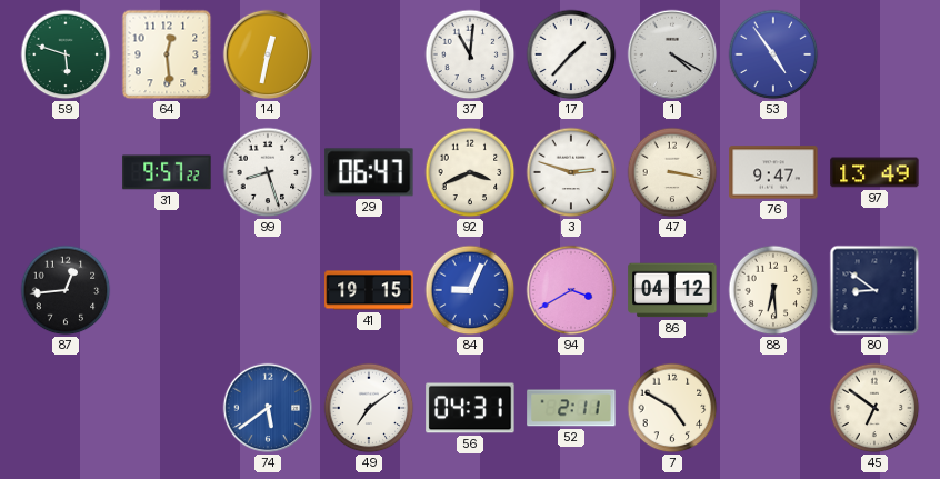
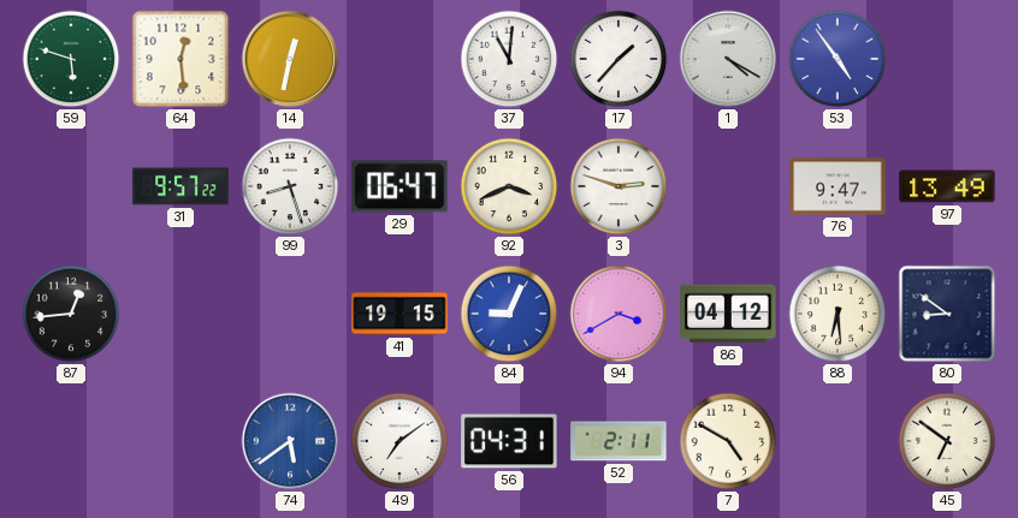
47: 3:17 -> none
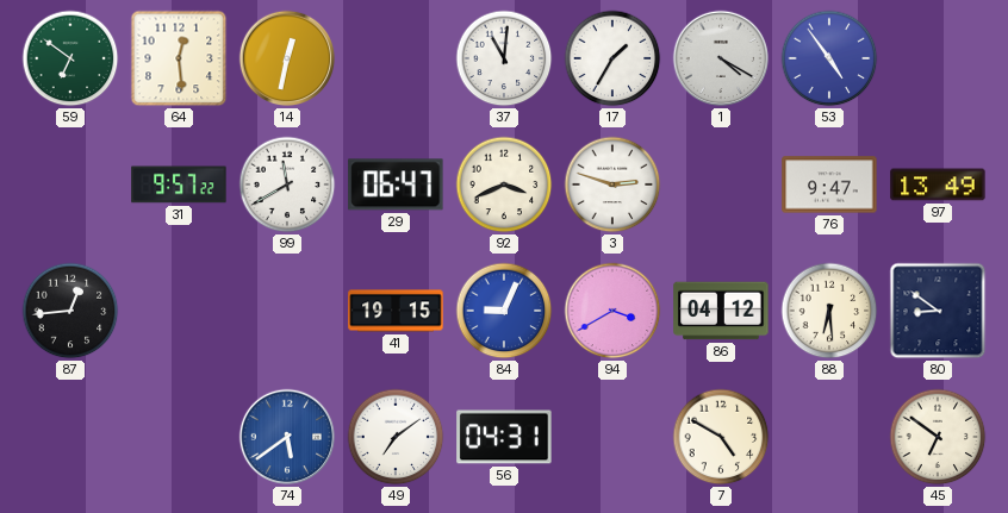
59: 5:48 -> 6:51
17: 1:37 -> 1:35
99: 8:27 -> 11:40
52: 2:11 -> none
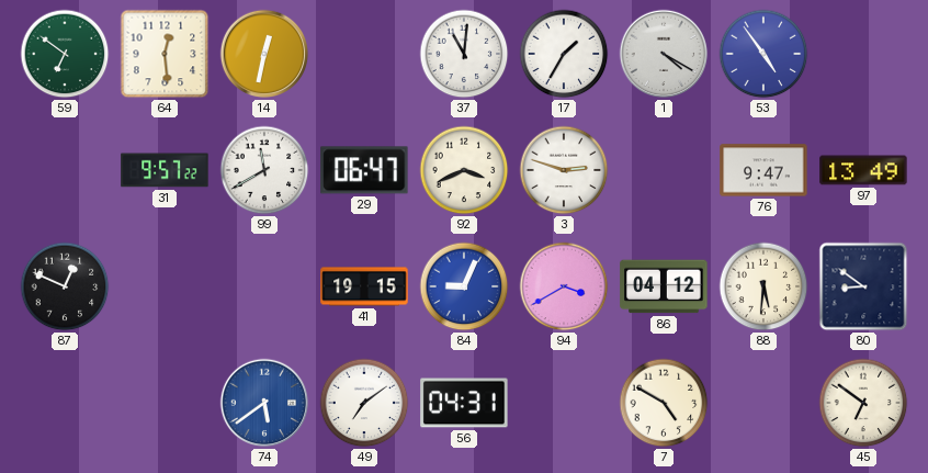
87: 12:44 -> 12:49
88: 6:29 -> 5:31
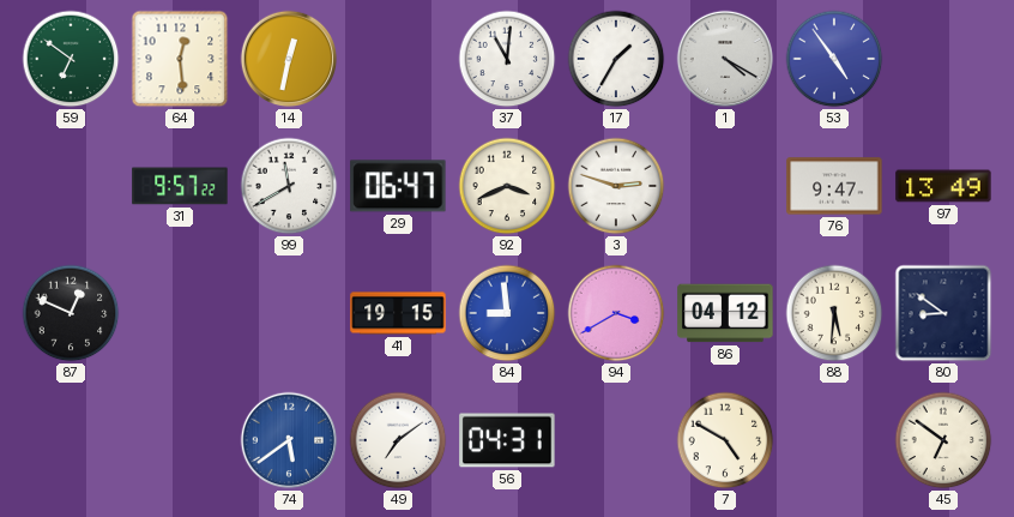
84: 9:04 -> 8:59
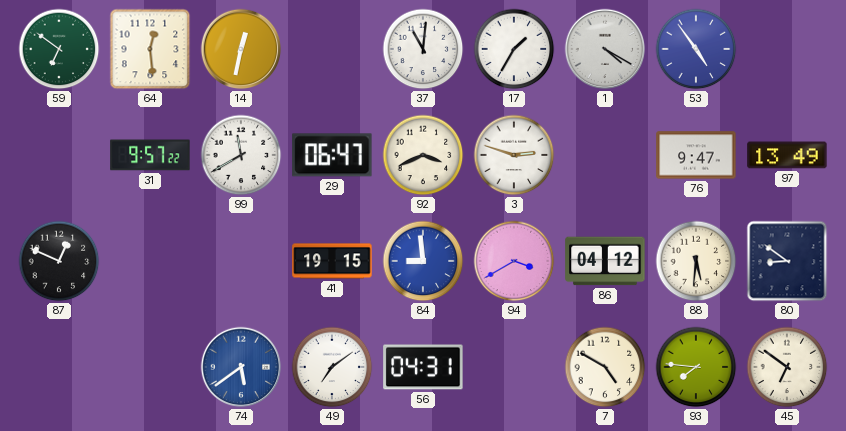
93: none -> 7:46
